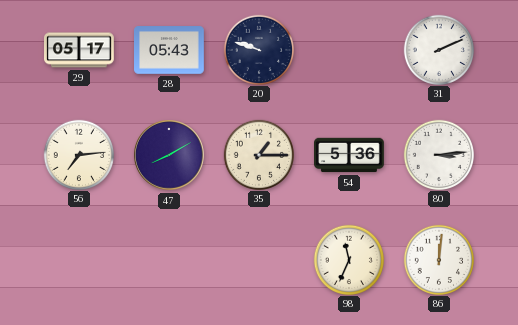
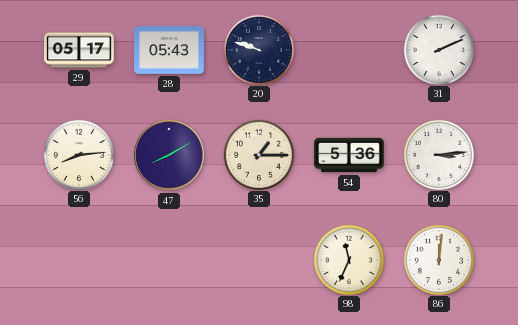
56: 7:14 -> 8:14
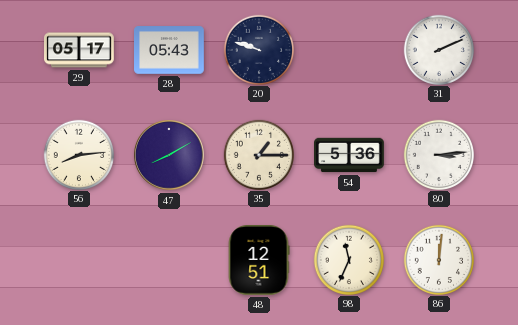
48: none -> 12:51
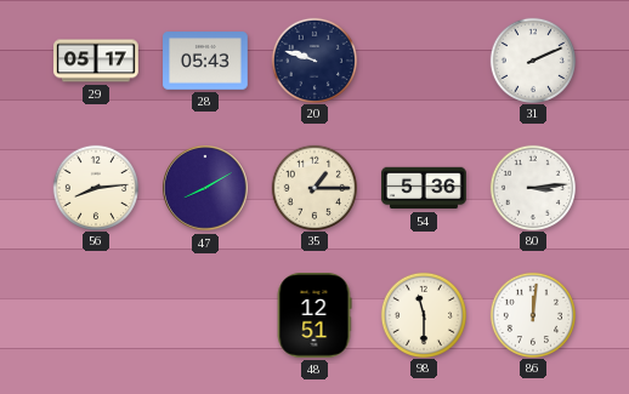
98: 11:34 -> 11:30
